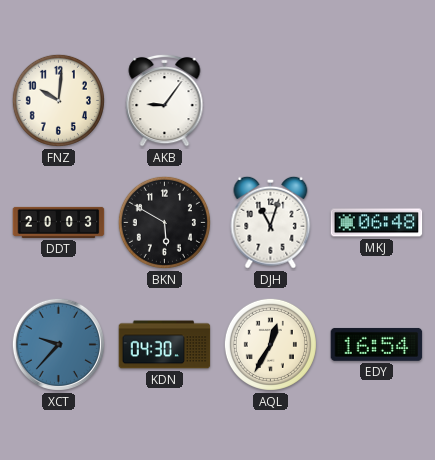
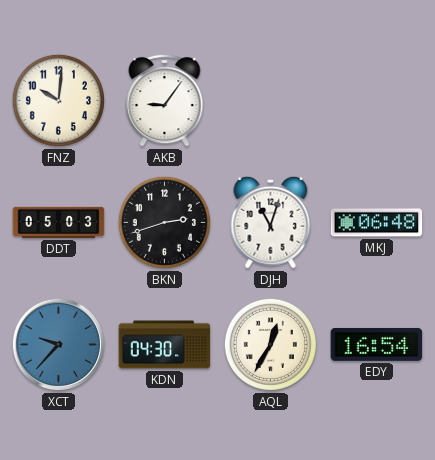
DDT: 20:03 -> 05:03
BKN: 5:50 -> 2:42
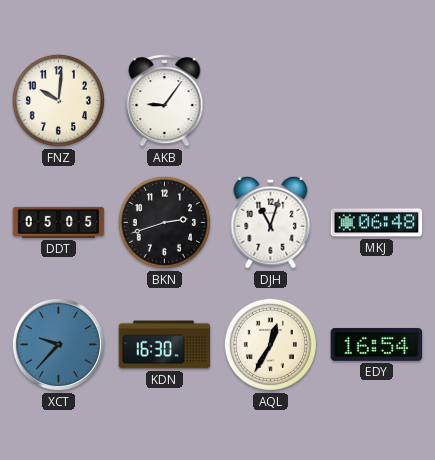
DDT: 05:03 -> 05:05
KDN: 04:30 -> 16:30
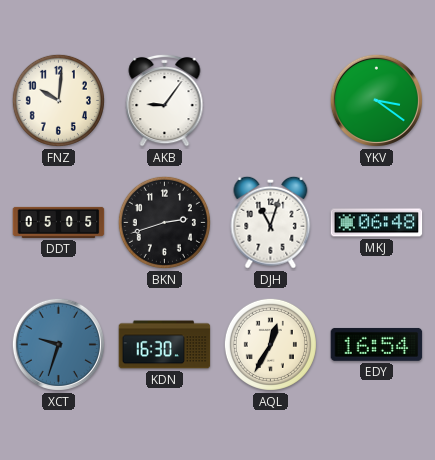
YKV: none -> 3:21
XCT: 9:37 -> 9:33
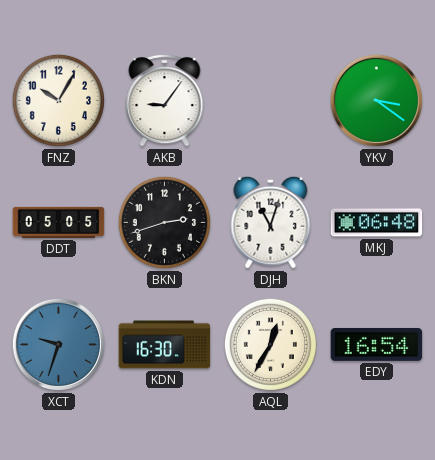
FNZ: 10:01 -> 10:05
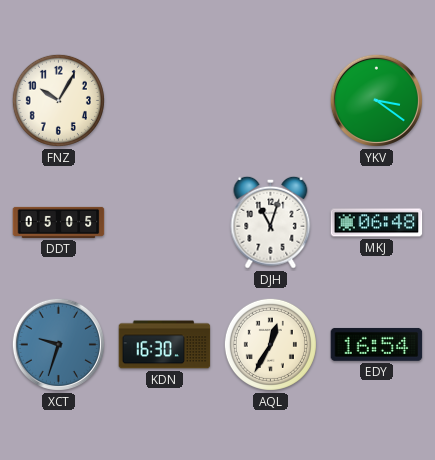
AKB: 9:06 -> none
BKN: 2:42 -> none
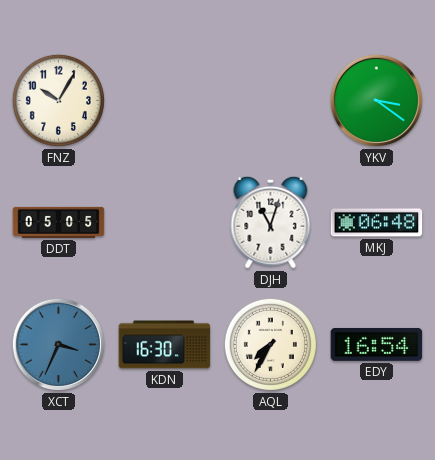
XCT: 9:33 -> 3:34
AQL: 12:35 -> 7:35
